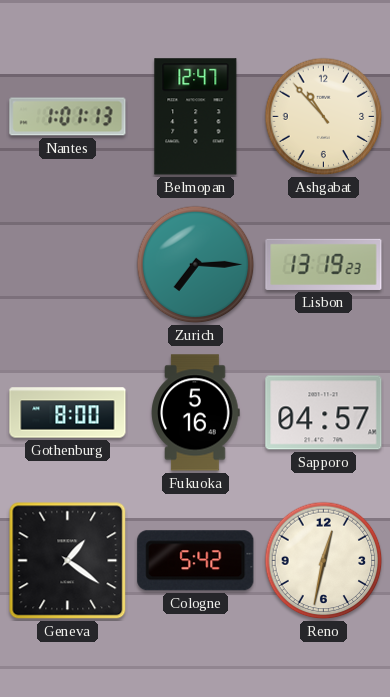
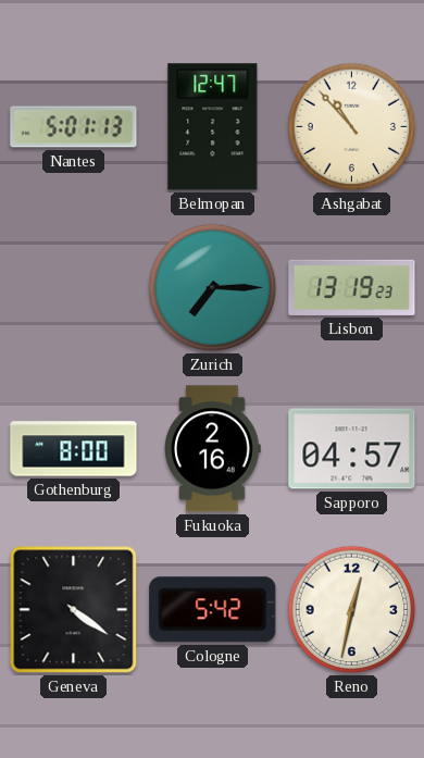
Nantes: 1:01 -> 5:01
Fukuoka: 5:16 -> 2:16
Geneva: 1:21 -> 4:21
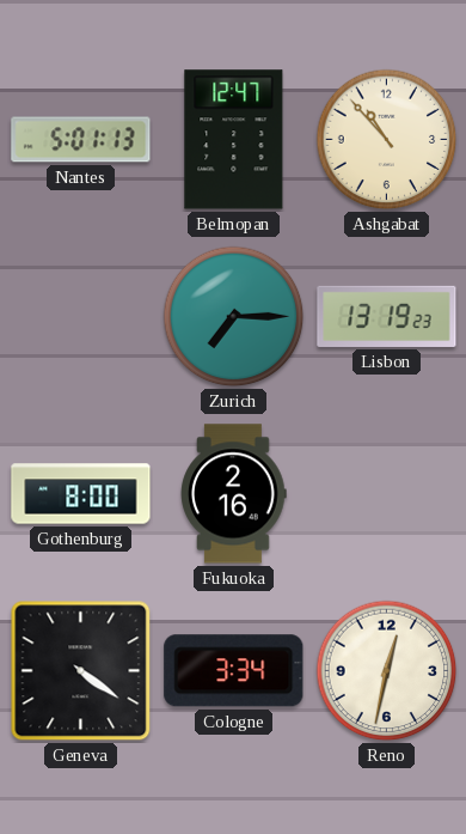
Sapporo: 04:57 -> none
Cologne: 5:42 -> 3:34
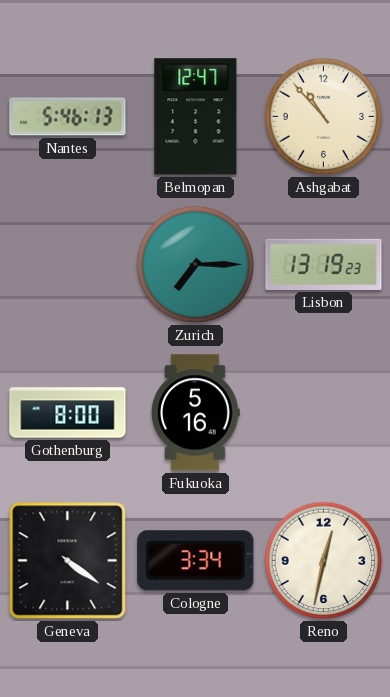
Nantes: 5:01 -> 5:46
Fukuoka: 2:16 -> 5:16
